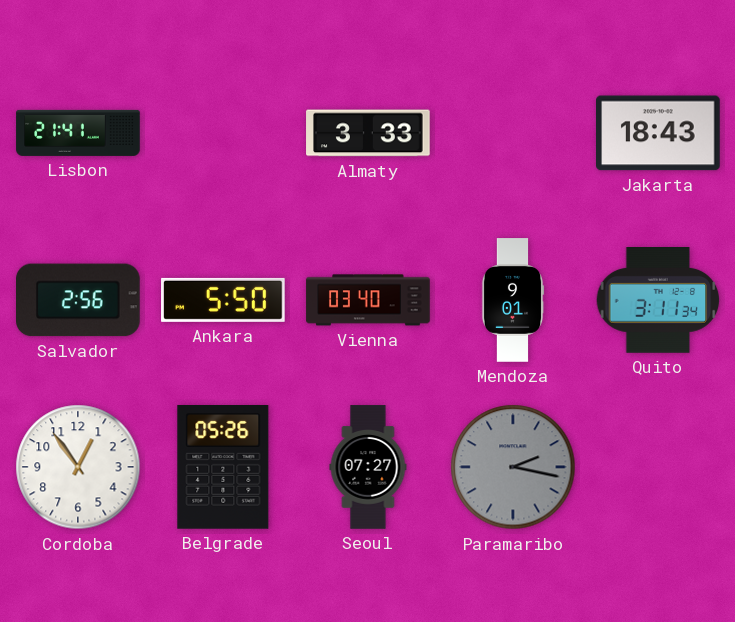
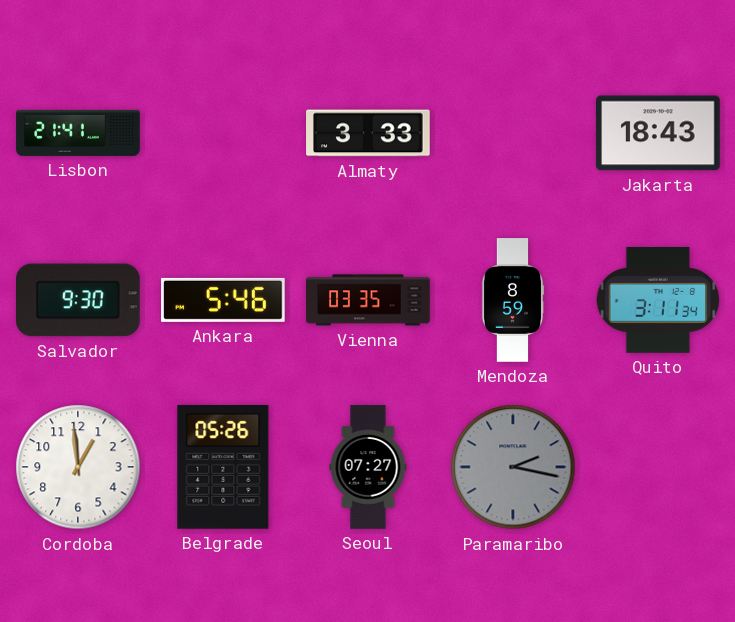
Salvador: 2:56 -> 9:30
Ankara: 5:50 -> 5:46
Vienna: 03:40 -> 03:35
Mendoza: 9:01 -> 8:59
Cordoba: 12:54 -> 12:59
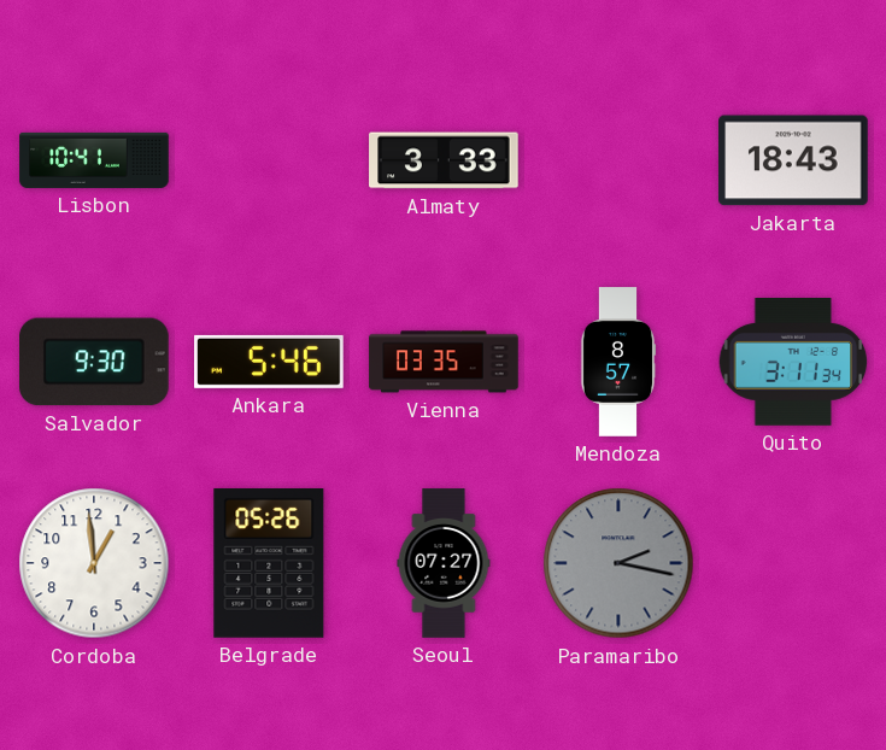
Lisbon: 21:41 -> 10:41
Mendoza: 8:59 -> 8:57
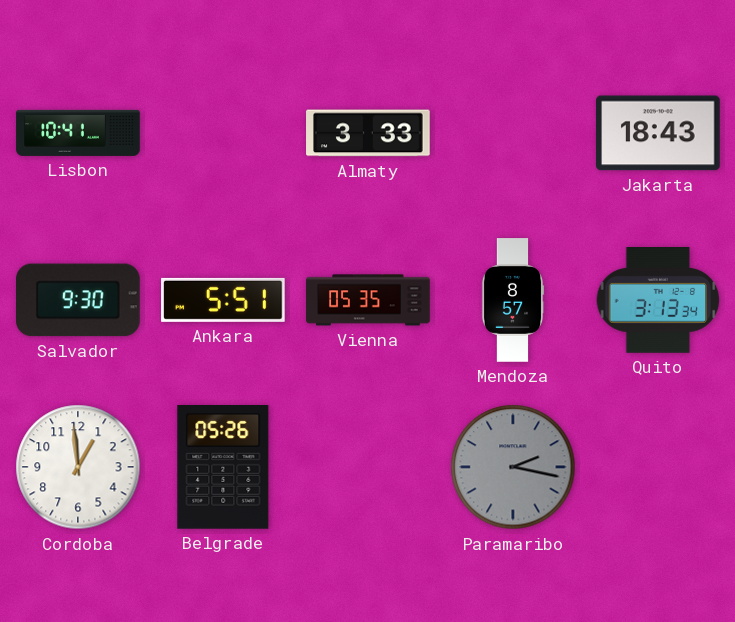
Ankara: 5:46 -> 5:51
Vienna: 03:35 -> 05:35
Quito: 3:11 -> 3:13
Seoul: 07:27 -> none
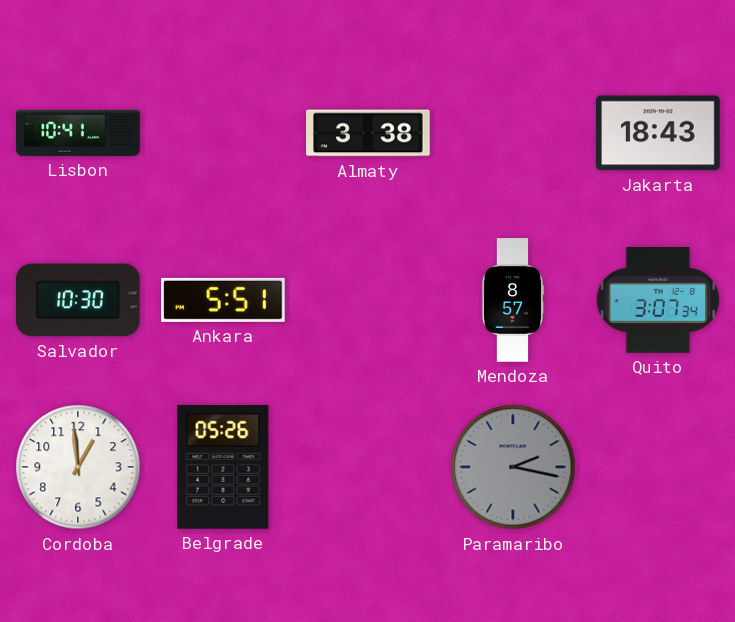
Almaty: 3:33 -> 3:38
Salvador: 9:30 -> 10:30
Vienna: 05:35 -> none
Quito: 3:13 -> 3:07
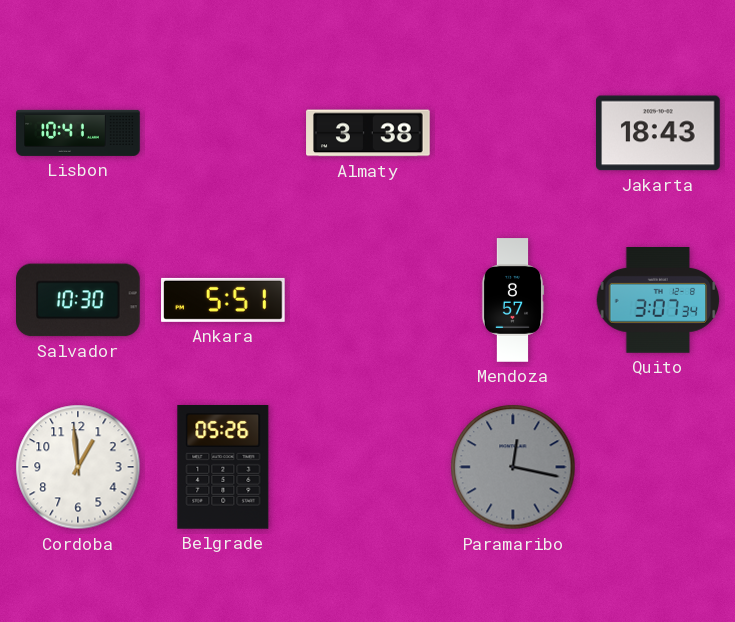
Paramaribo: 2:17 -> 12:17
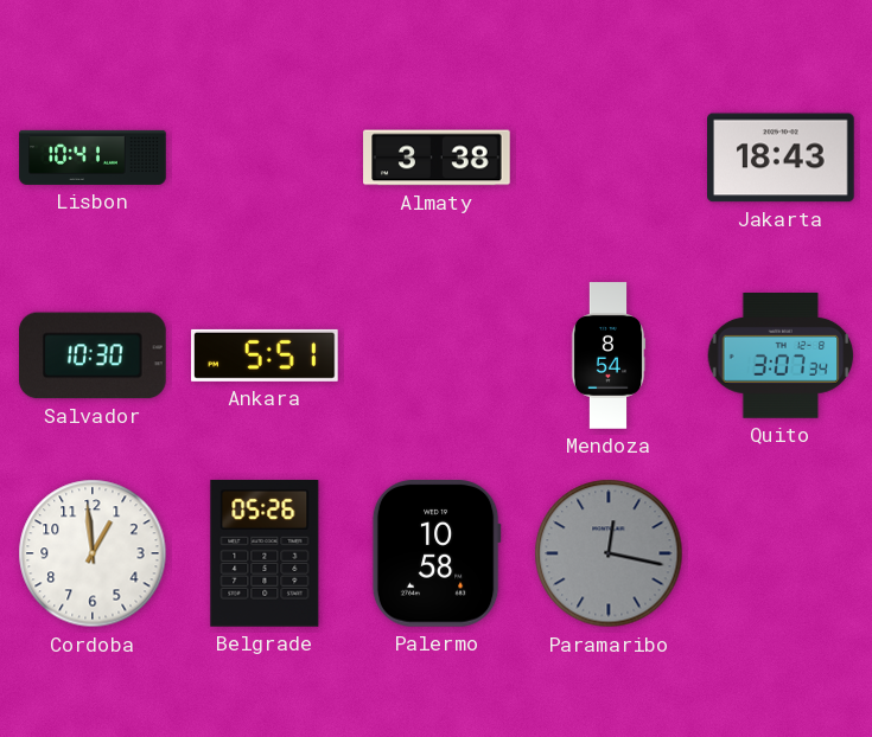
Mendoza: 8:57 -> 8:54
Palermo: none -> 10:58
